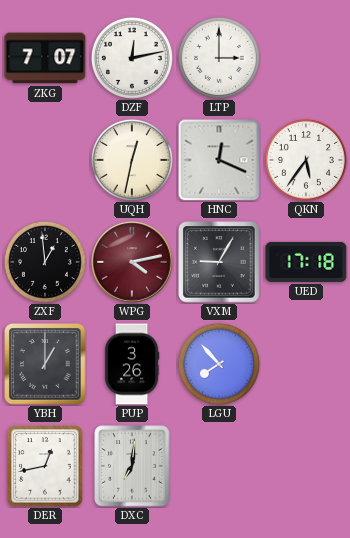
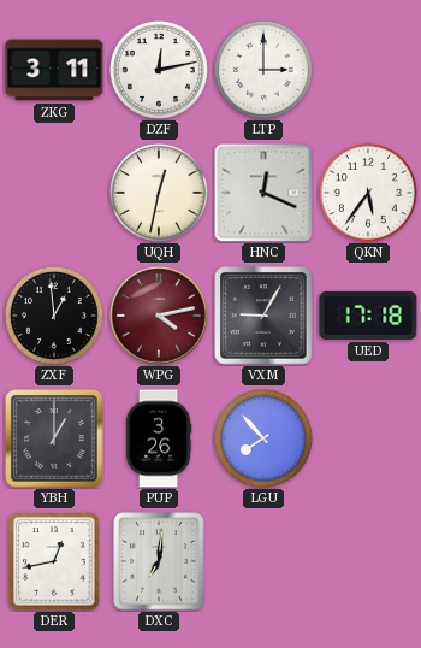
ZKG: 7:07 -> 3:11
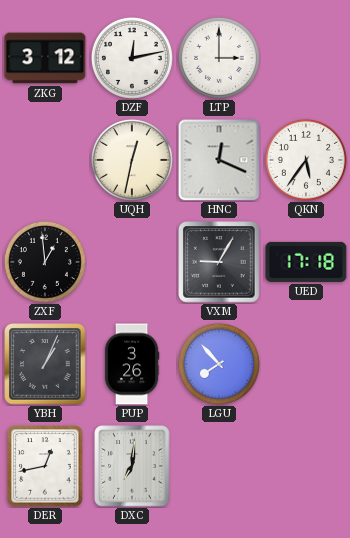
ZKG: 3:11 -> 3:12
WPG: 4:13 -> none
YBH: 1:00 -> 1:04
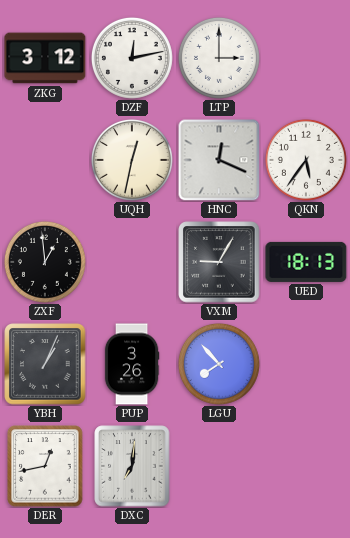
UED: 17:18 -> 18:13
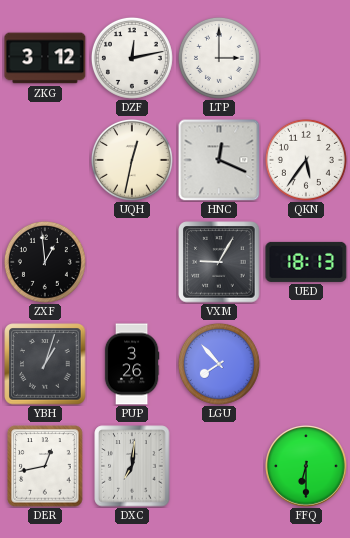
YBH: 1:04 -> 1:03
FFQ: none -> 6:30
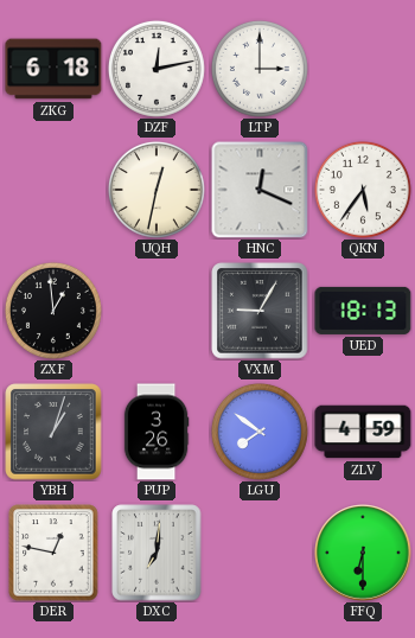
ZKG: 3:12 -> 6:18
LGU: 7:53 -> 7:51
ZLV: none -> 4:59
DER: 12:43 -> 12:47
